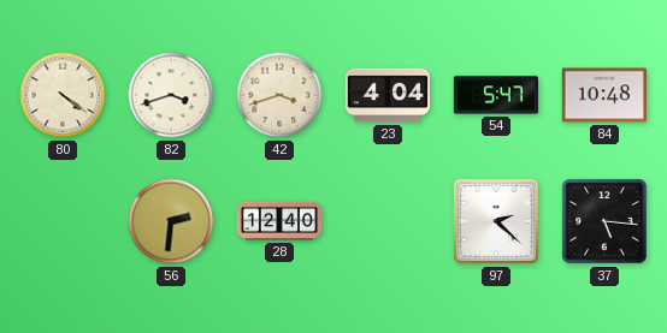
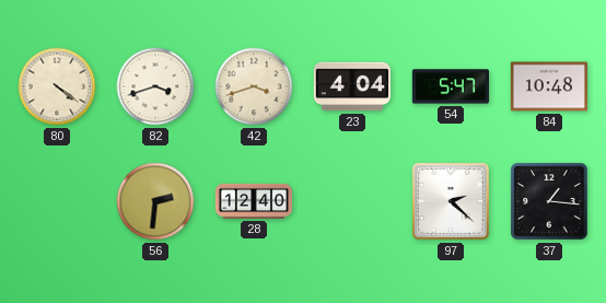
37: 5:16 -> 1:16
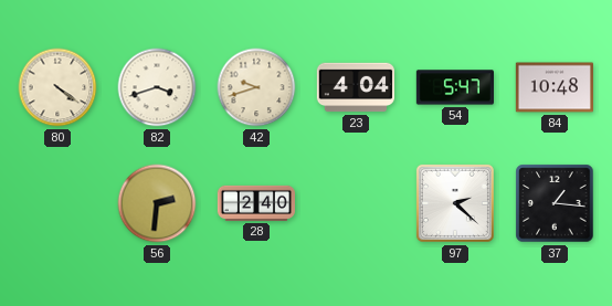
42: 3:42 -> 9:42
28: 12:40 -> 2:40
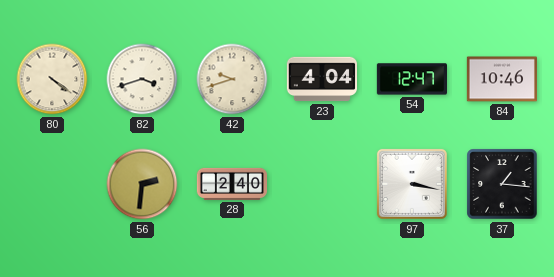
54: 5:47 -> 12:47
84: 10:48 -> 10:46
97: 2:22 -> 3:17
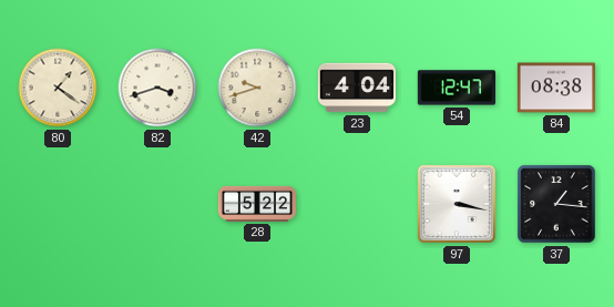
80: 4:21 -> 1:21
84: 10:46 -> 08:38
56: 2:31 -> none
28: 2:40 -> 5:22
